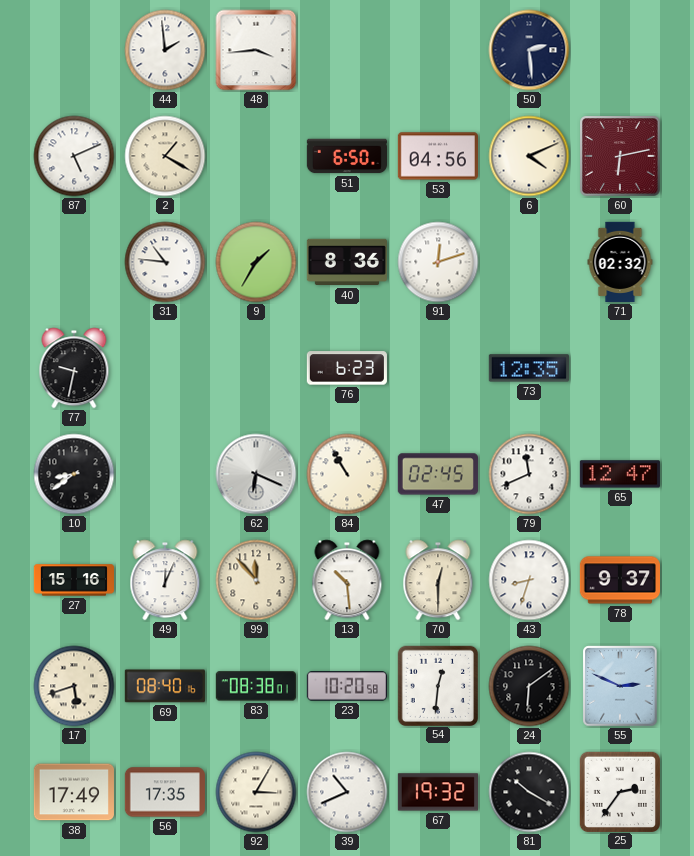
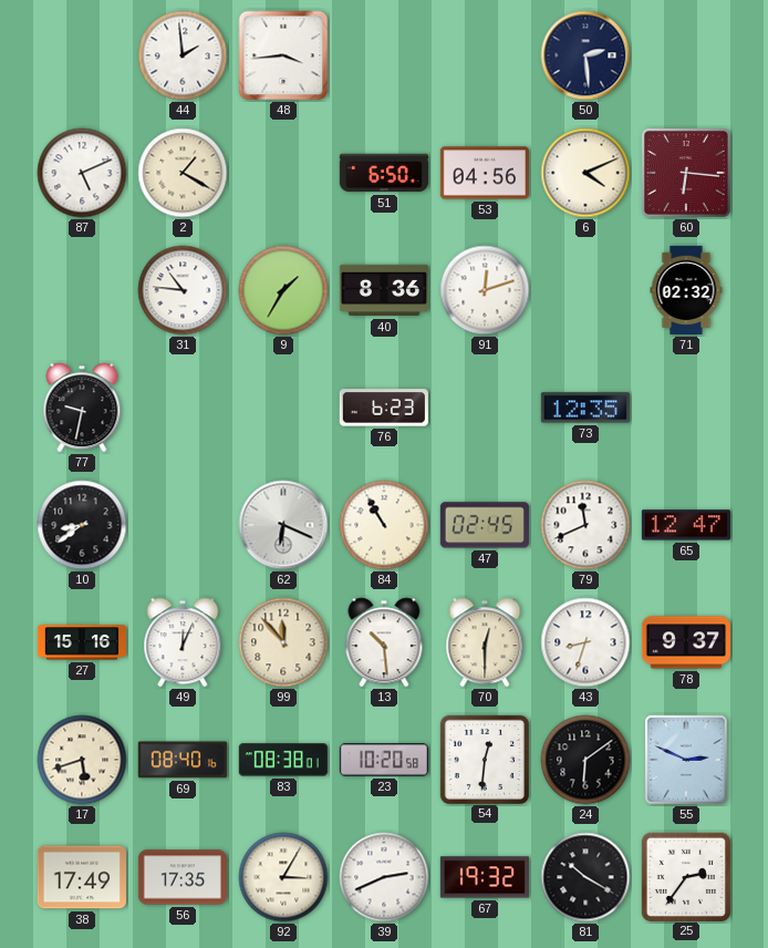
60: 6:13 -> 6:16
39: 10:41 -> 2:41
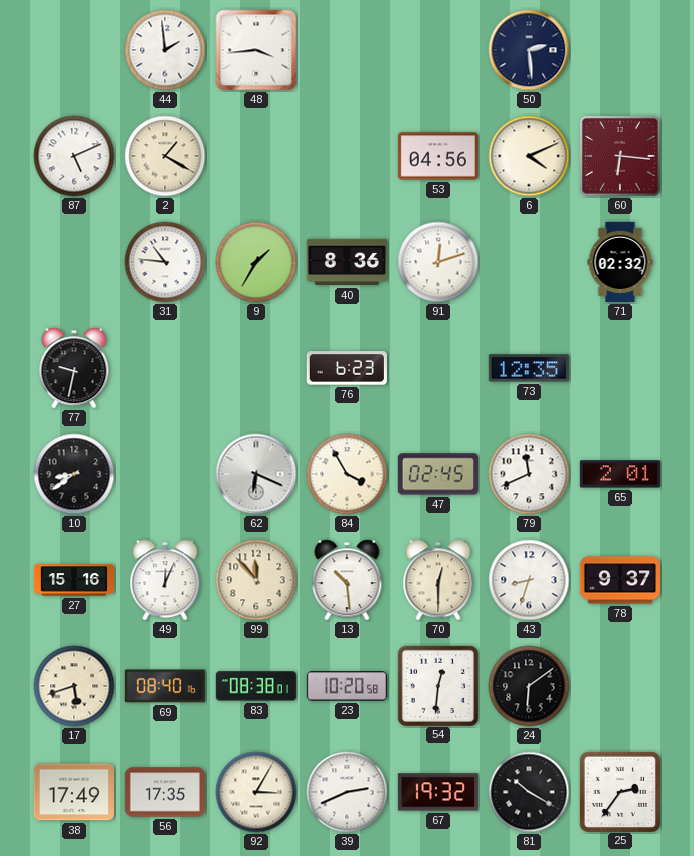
51: 6:50 -> none
84: 10:55 -> 3:55
65: 12:47 -> 2:01
55: 2:49 -> none
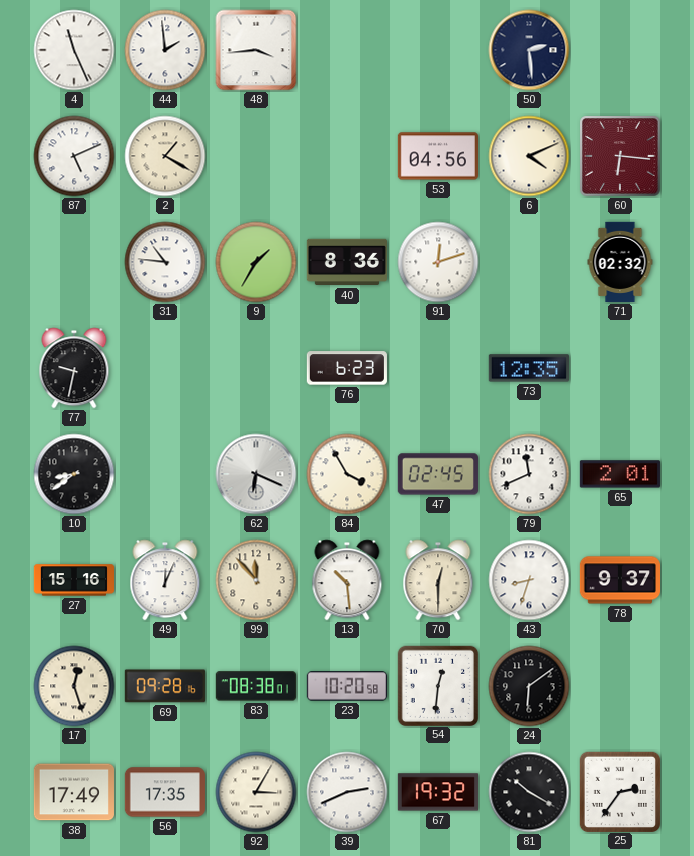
4: none -> 11:26
17: 5:42 -> 12:27
69: 08:40 -> 09:28
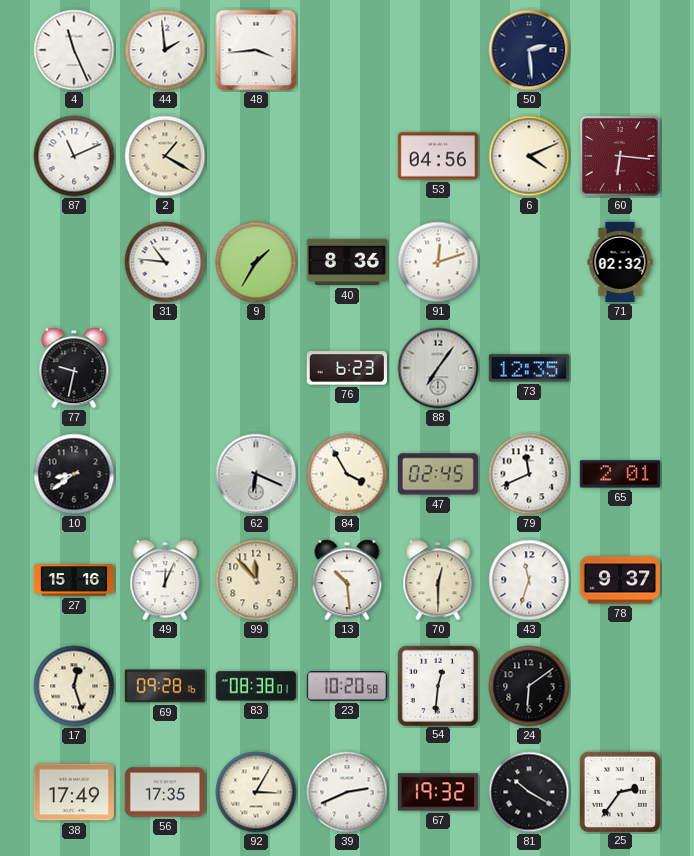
87: 5:11 -> 11:11
88: none -> 7:06
43: 8:33 -> 11:33
